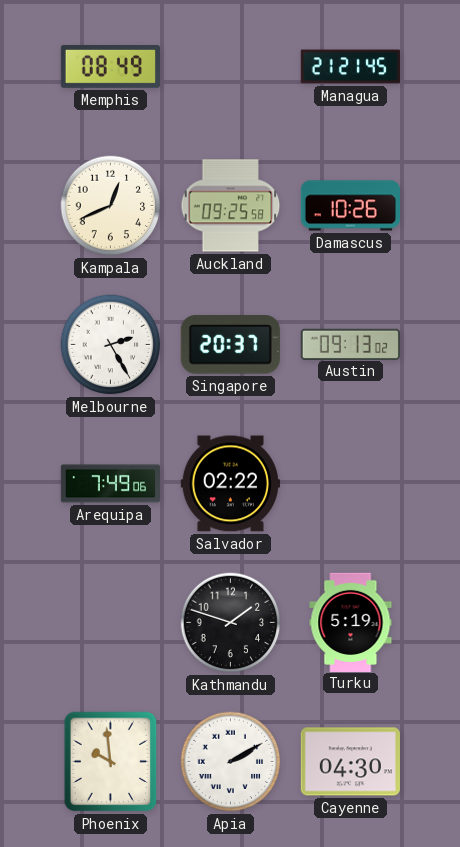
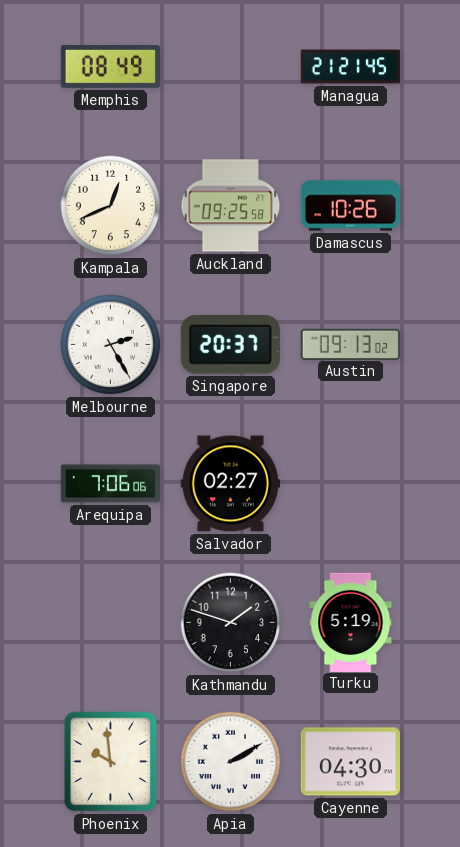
Arequipa: 7:49 -> 7:06
Salvador: 02:22 -> 02:27
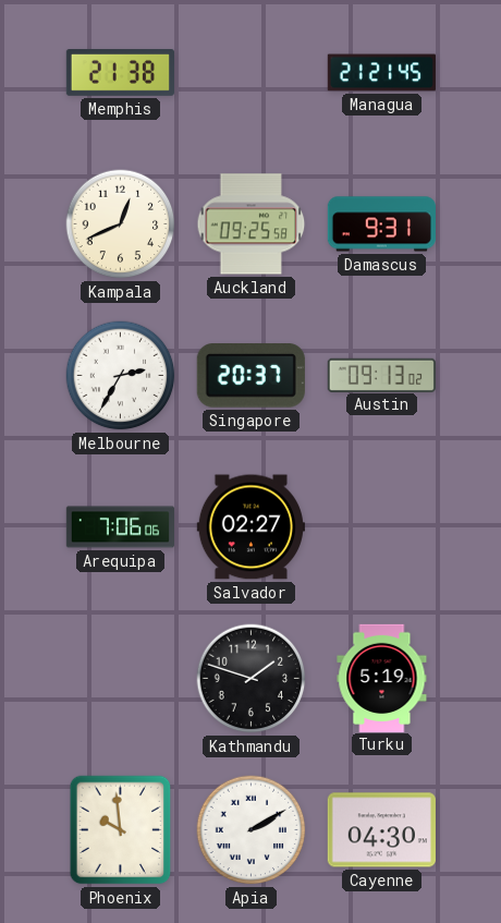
Memphis: 08:49 -> 21:38
Damascus: 10:26 -> 9:31
Melbourne: 2:25 -> 2:35
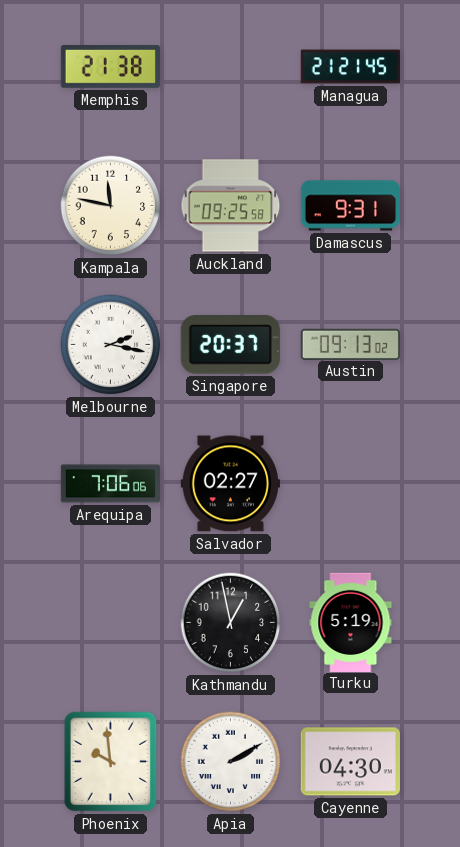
Kampala: 12:41 -> 11:47
Melbourne: 2:35 -> 2:17
Kathmandu: 1:48 -> 12:58
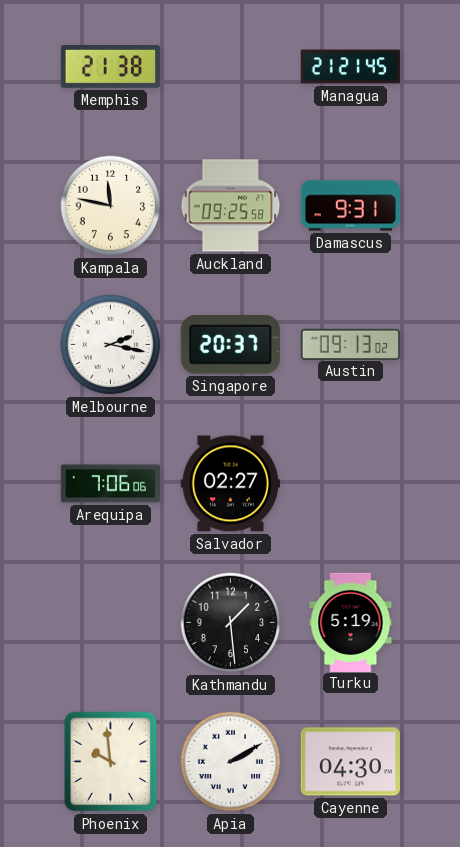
Kathmandu: 12:58 -> 1:29
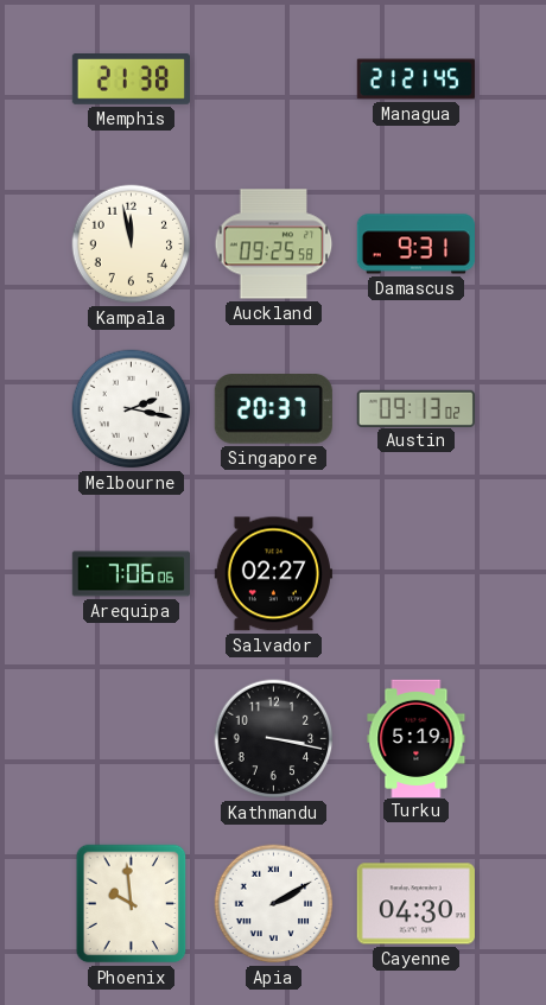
Kampala: 11:47 -> 11:58
Kathmandu: 1:29 -> 3:17
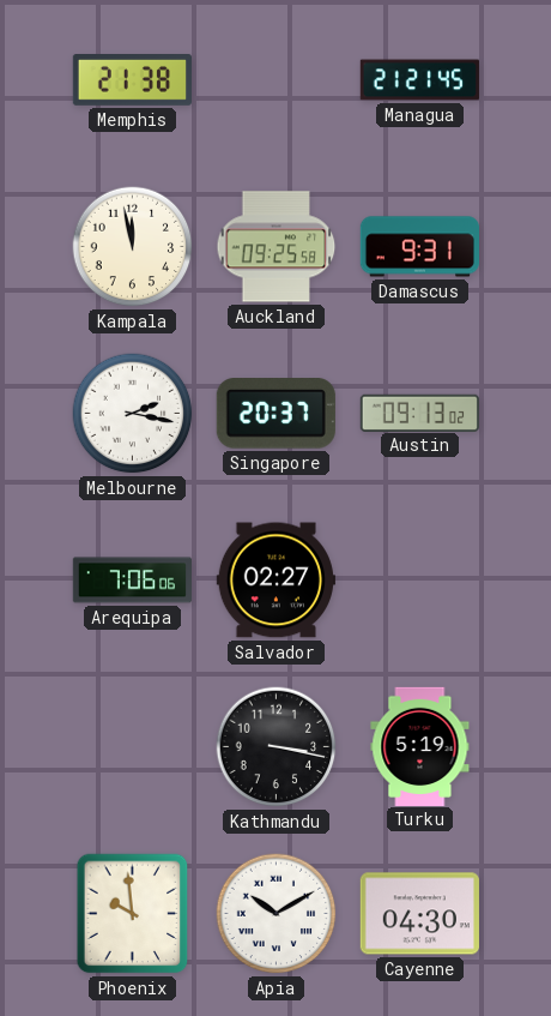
Apia: 2:10 -> 10:10
